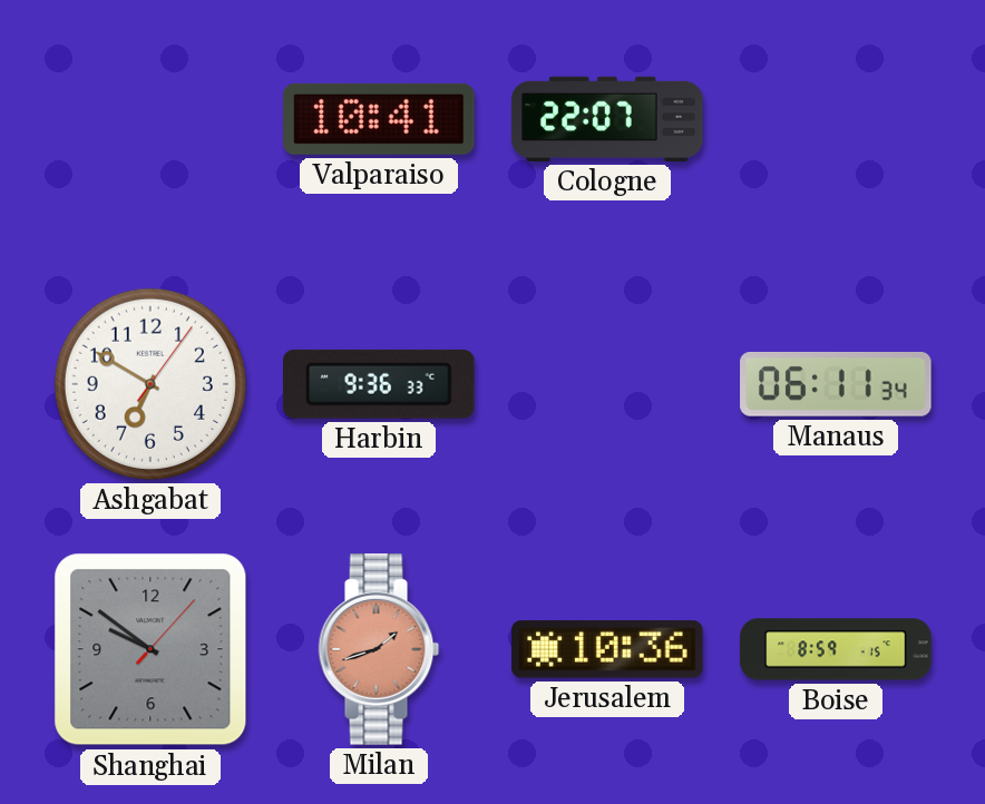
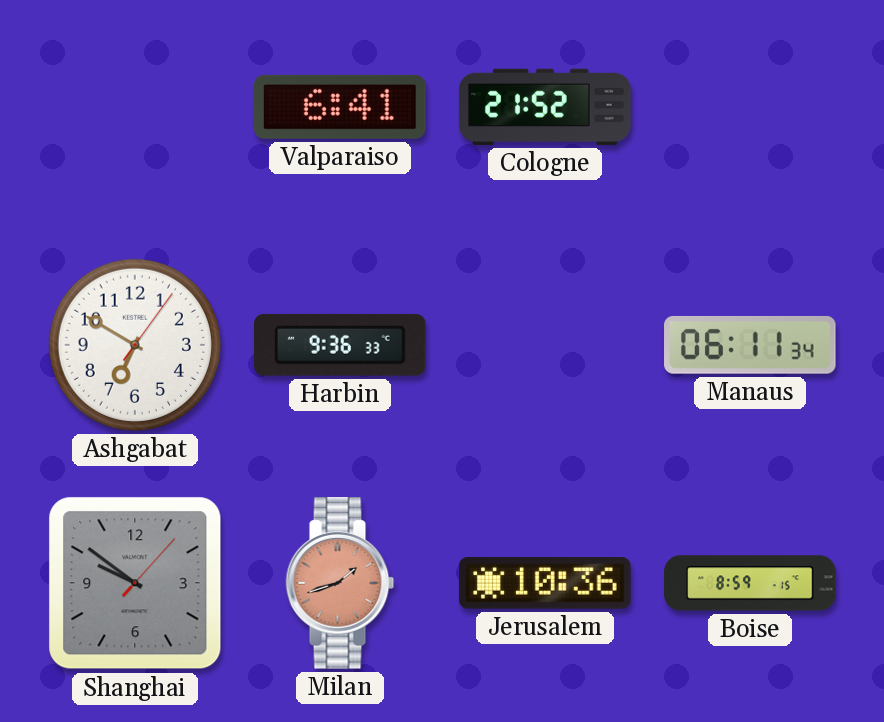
Valparaiso: 10:41 -> 6:41
Cologne: 22:07 -> 21:52
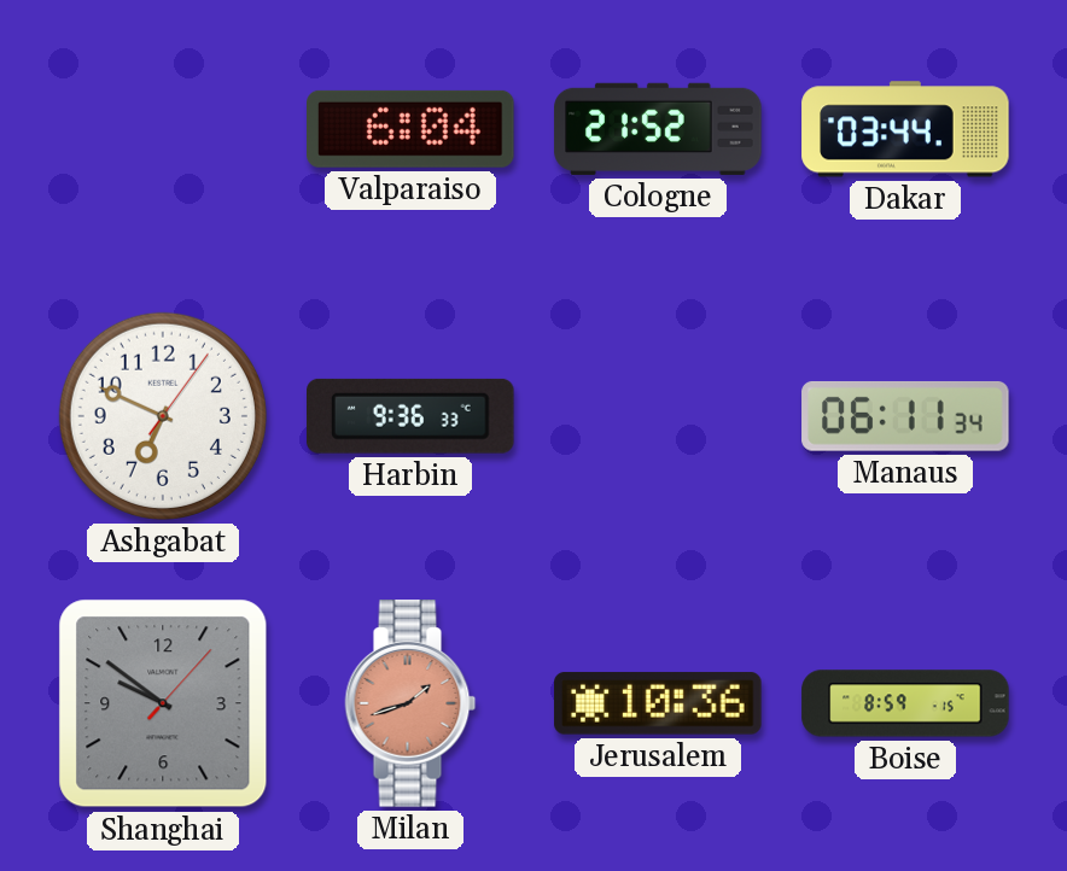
Valparaiso: 6:41 -> 6:04
Dakar: none -> 03:44
Ashgabat: 6:50 -> 6:49
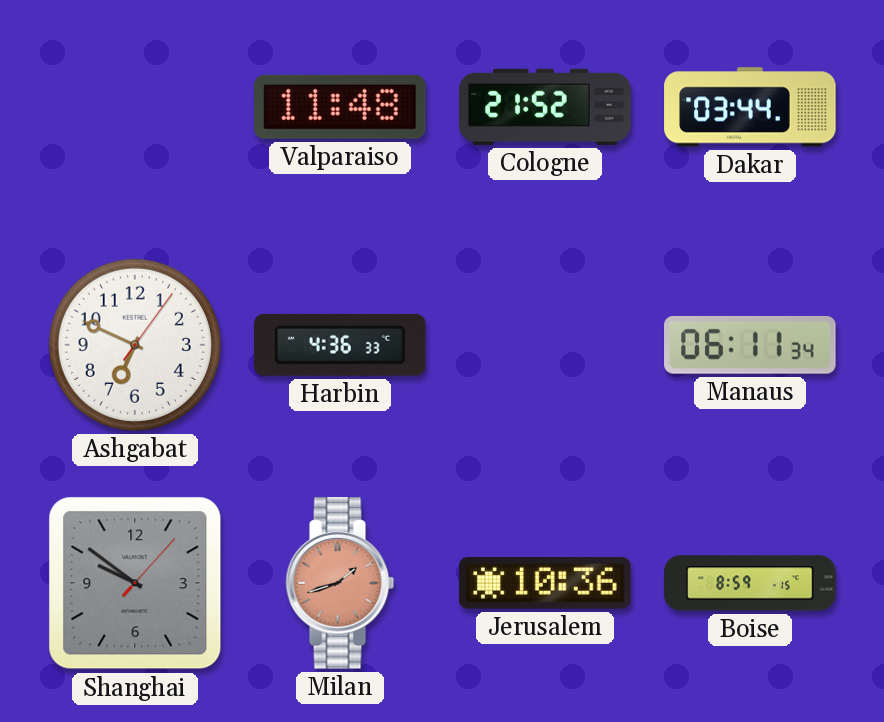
Valparaiso: 6:04 -> 11:48
Harbin: 9:36 -> 4:36
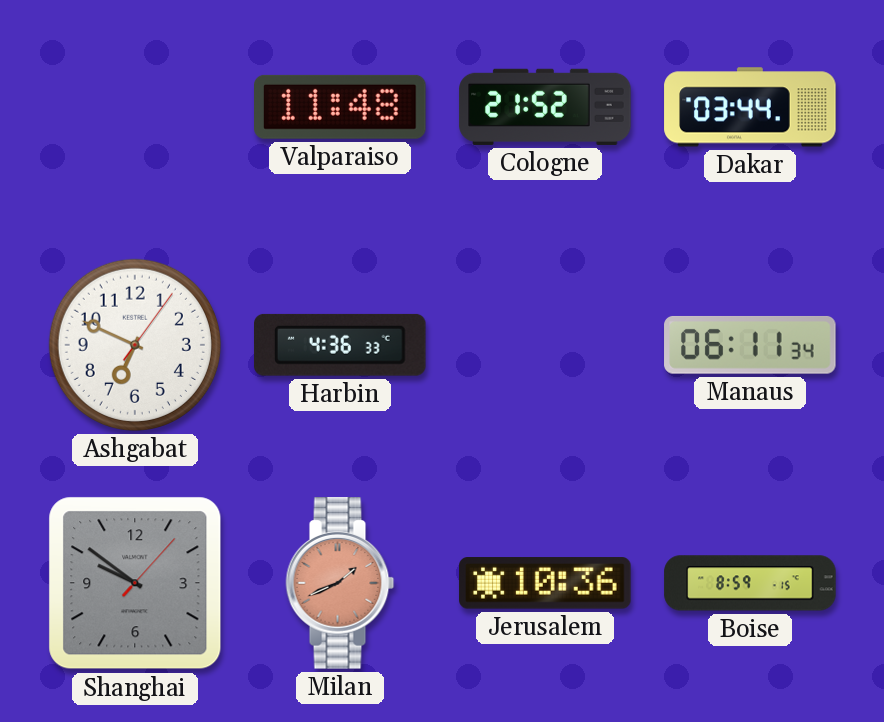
Milan: 1:42 -> 1:41
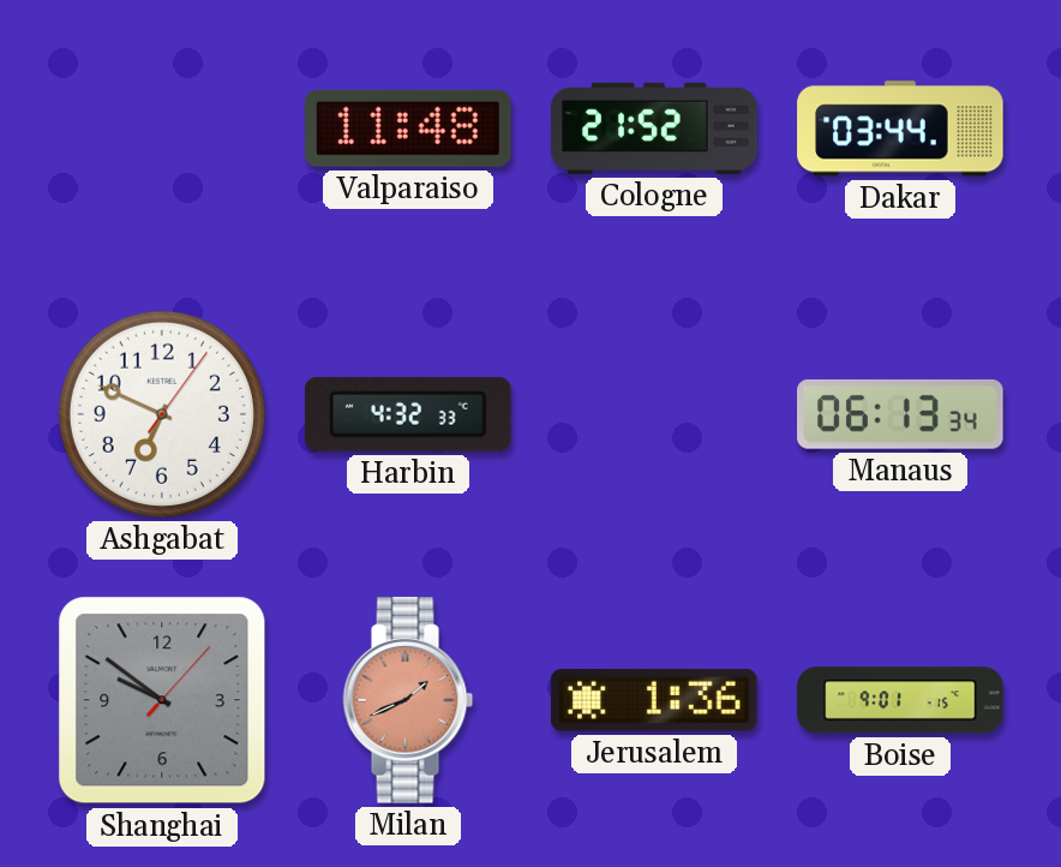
Harbin: 4:36 -> 4:32
Manaus: 06:11 -> 06:13
Jerusalem: 10:36 -> 1:36
Boise: 8:59 -> 9:01
